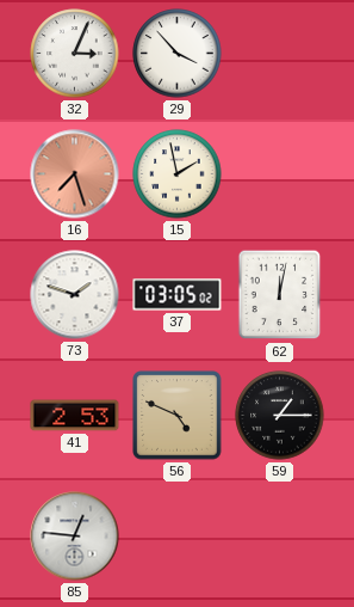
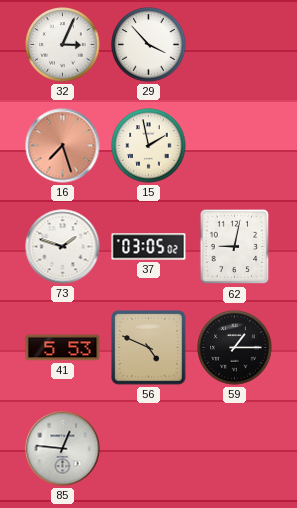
62: 12:02 -> 9:02
41: 2:53 -> 5:53
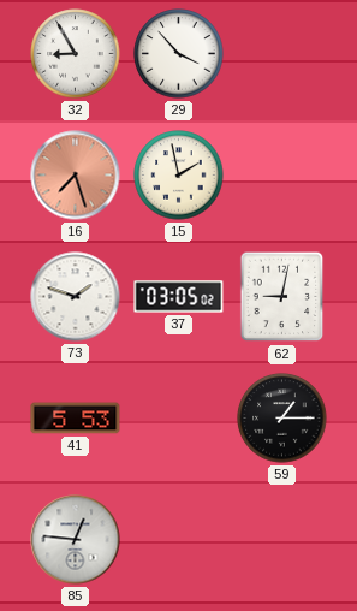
32: 3:04 -> 8:55
56: 4:49 -> none
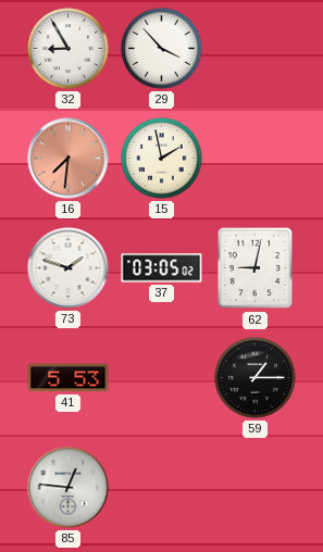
16: 7:27 -> 7:31
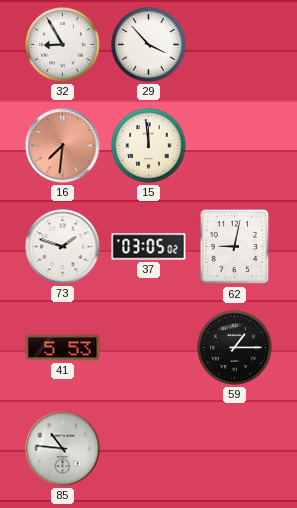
15: 1:58 -> 11:59
85: 12:46 -> 10:46
